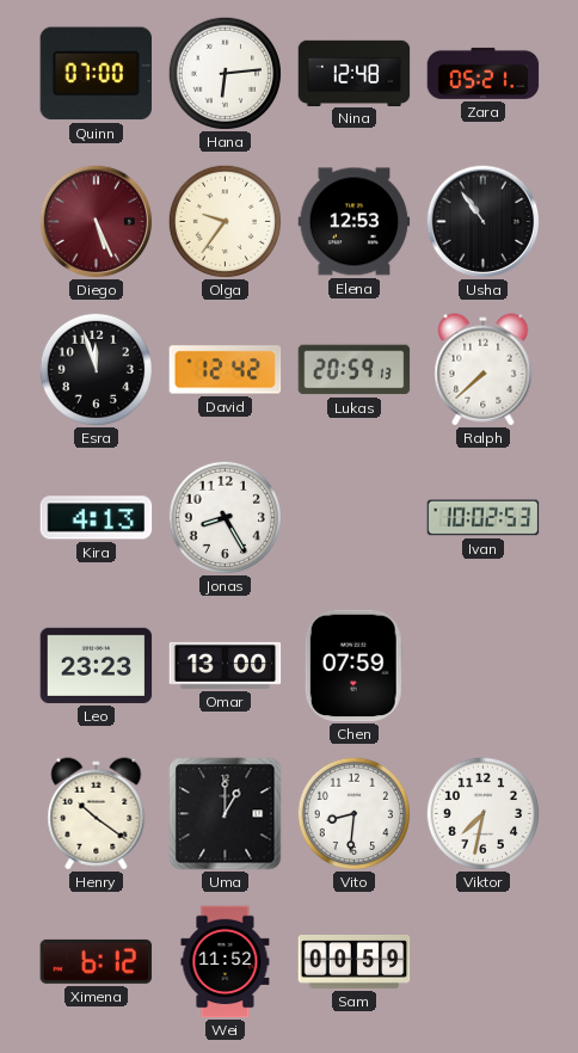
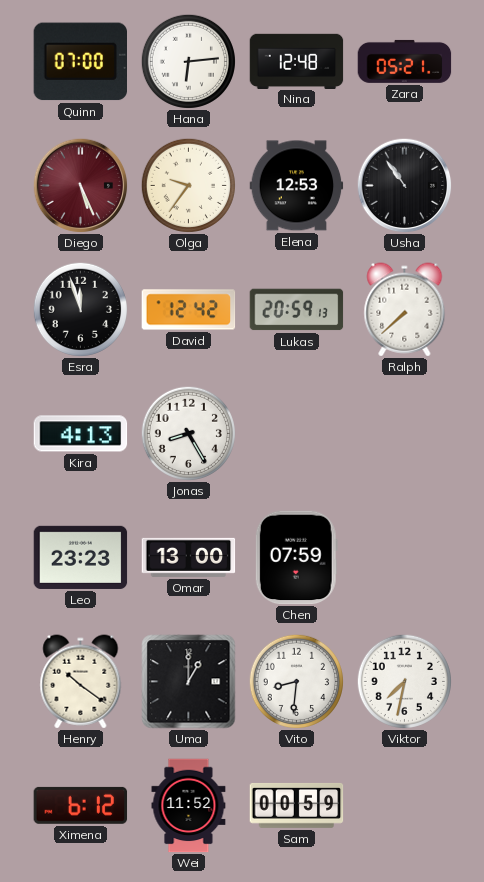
Ivan: 10:02 -> none
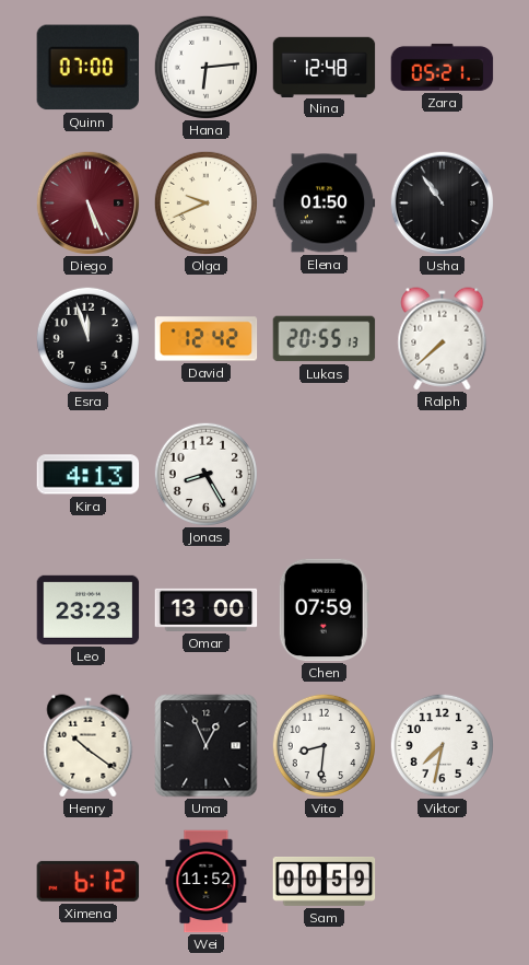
Olga: 9:36 -> 9:41
Elena: 12:53 -> 01:50
Lukas: 20:59 -> 20:55
Uma: 1:00 -> 12:56
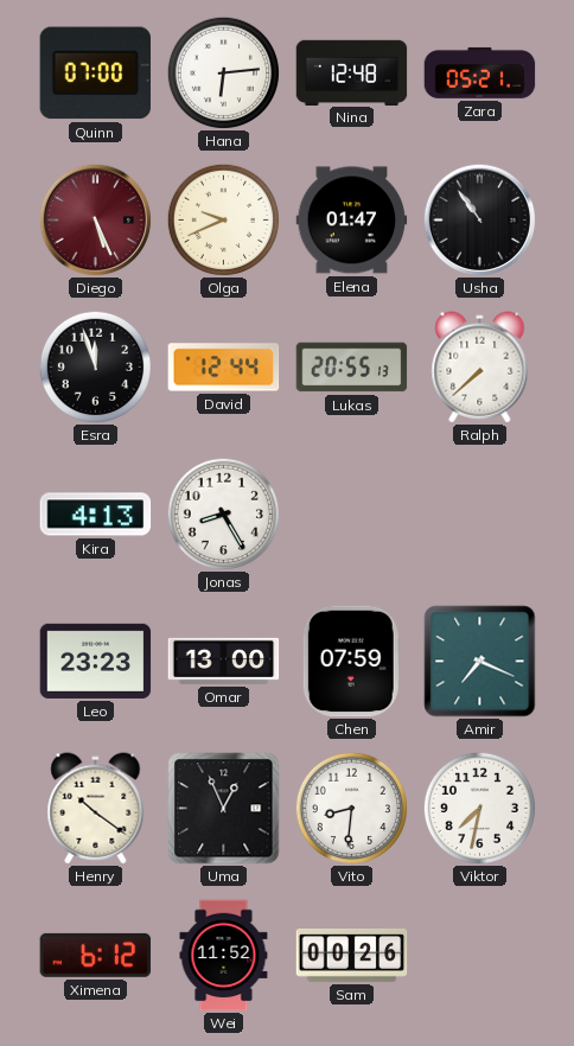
Elena: 01:50 -> 01:47
David: 12:42 -> 12:44
Amir: none -> 7:19
Sam: 00:59 -> 00:26
